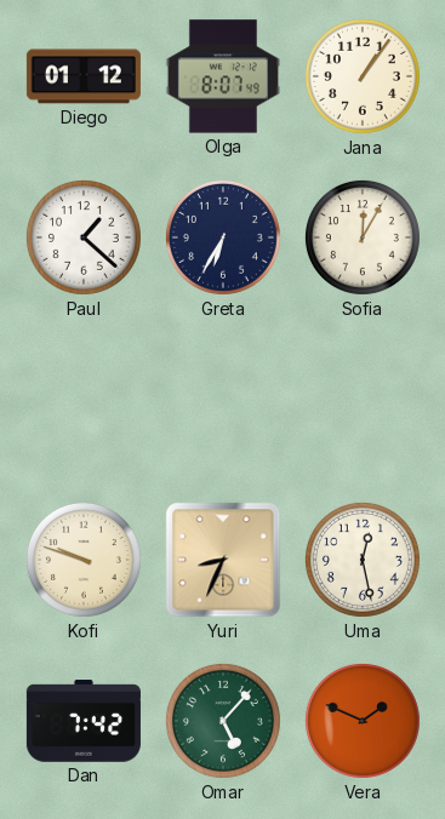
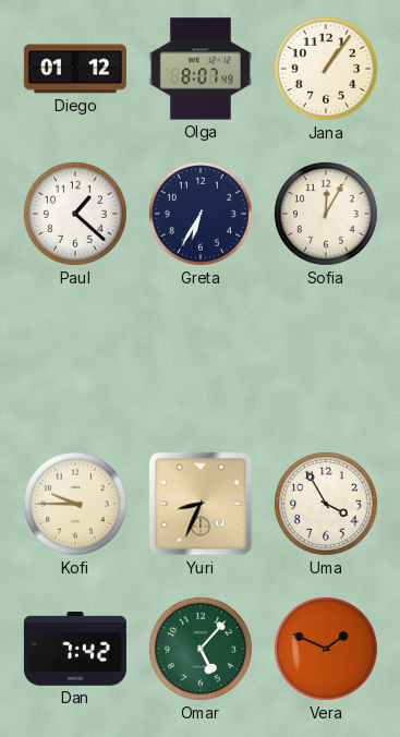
Kofi: 9:48 -> 9:45
Uma: 12:28 -> 3:55
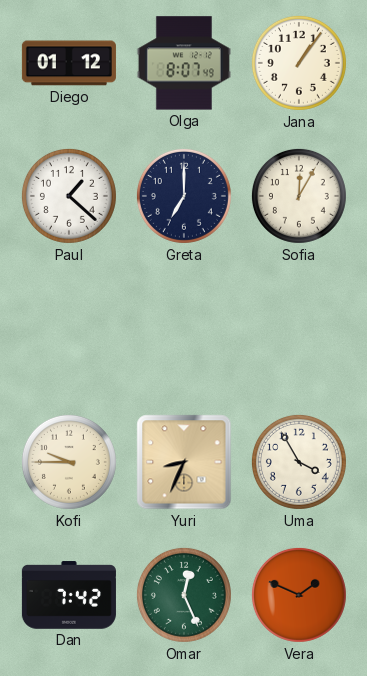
Greta: 6:35 -> 7:00
Omar: 5:07 -> 12:26
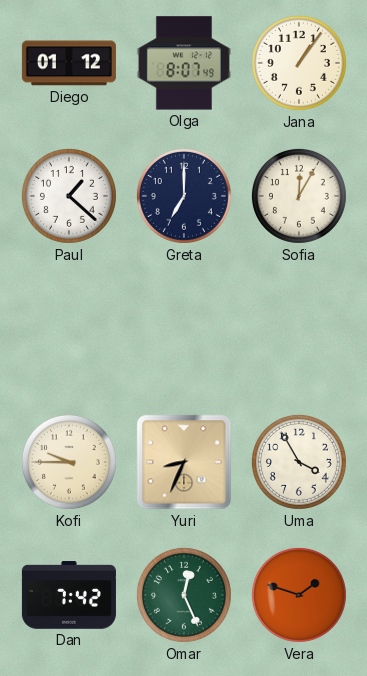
Vera: 1:49 -> 1:48
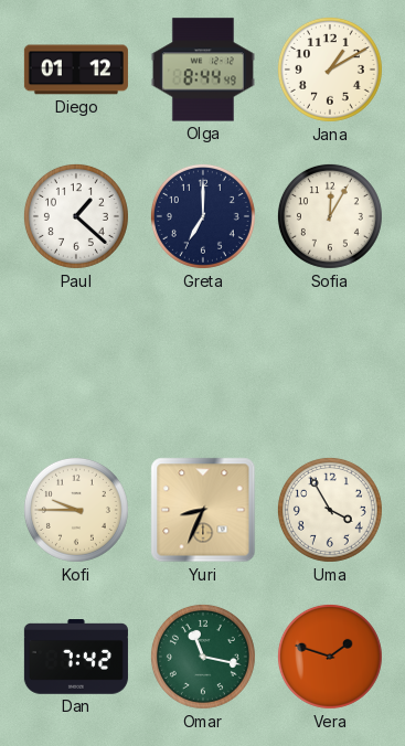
Olga: 8:07 -> 8:44
Jana: 1:06 -> 1:10
Omar: 12:26 -> 11:17
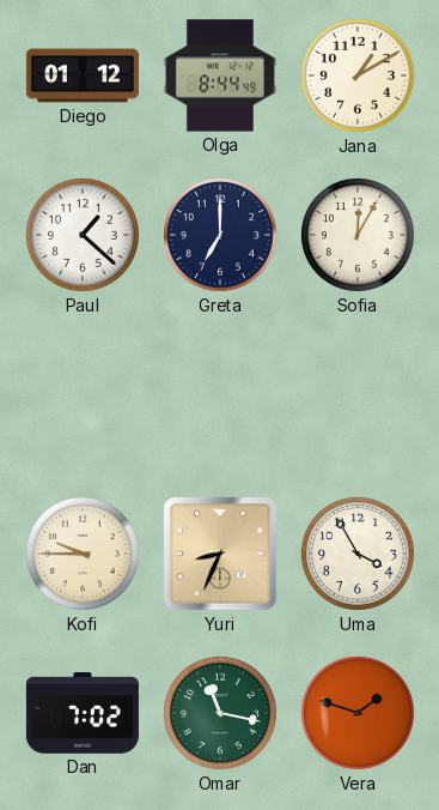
Dan: 7:42 -> 7:02
